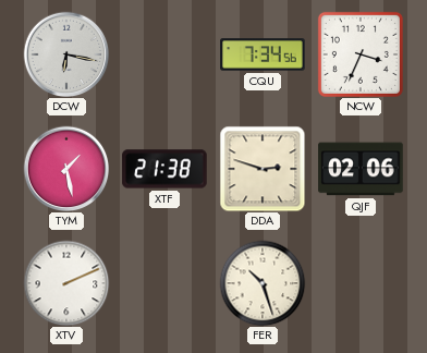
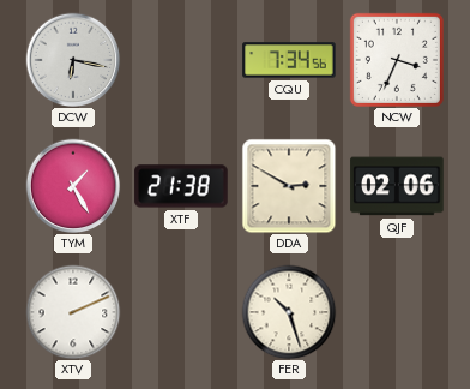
TYM: 1:28 -> 1:25
DDA: 2:48 -> 2:50
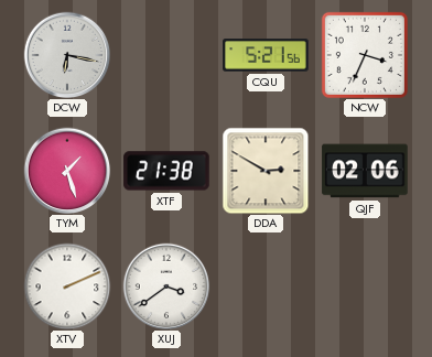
CQU: 7:34 -> 5:21
TYM: 1:25 -> 1:27
XUJ: none -> 3:39
FER: 10:27 -> none
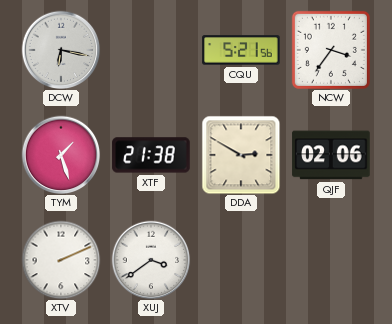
NCW: 3:34 -> 3:36
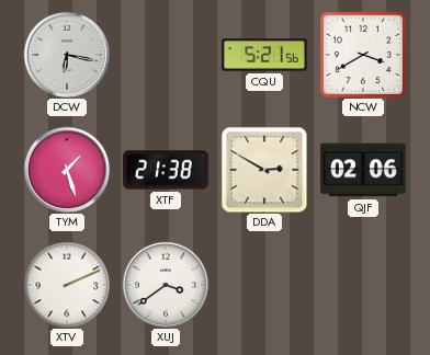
NCW: 3:36 -> 3:40
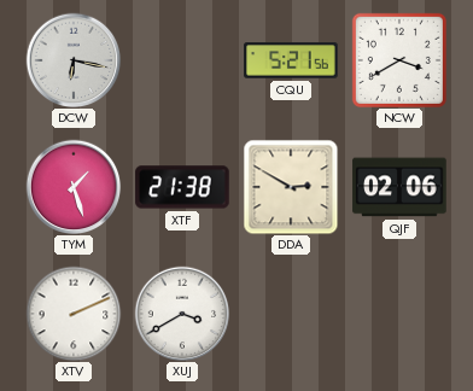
XUJ: 3:39 -> 3:40
